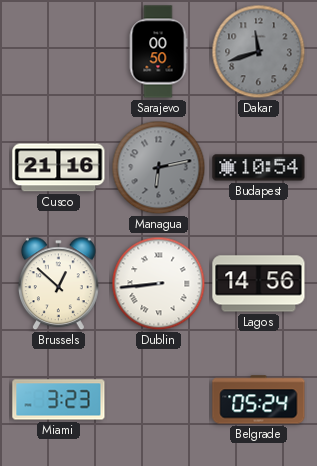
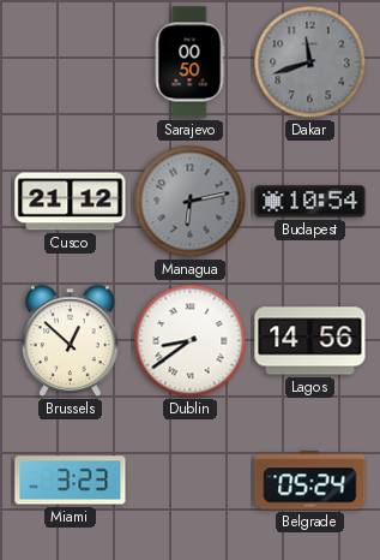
Cusco: 21:16 -> 21:12
Dublin: 8:44 -> 8:39
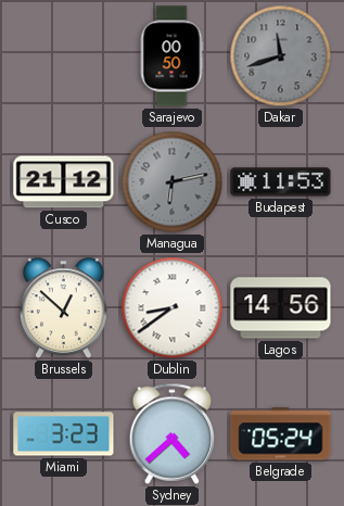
Budapest: 10:54 -> 11:53
Sydney: none -> 4:38
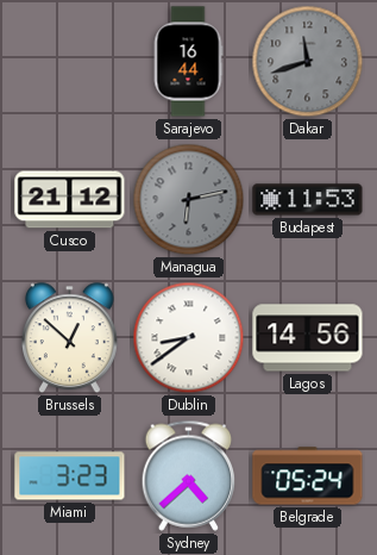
Sarajevo: 00:50 -> 16:44
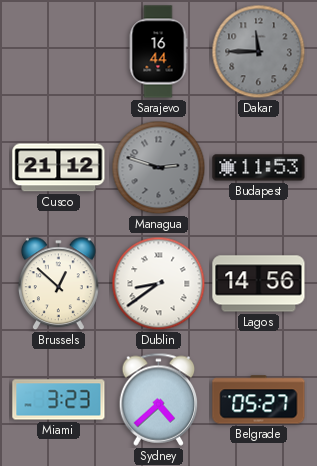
Dakar: 11:42 -> 11:45
Managua: 6:13 -> 2:48
Belgrade: 05:24 -> 05:27
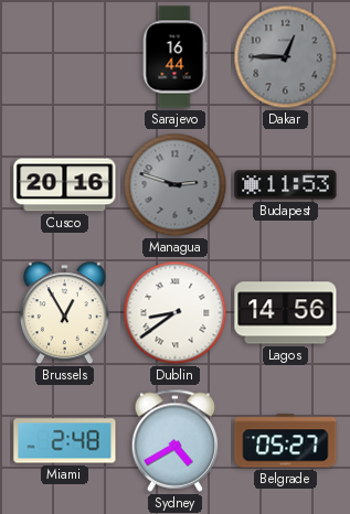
Dakar: 11:45 -> 12:45
Cusco: 21:12 -> 20:16
Brussels: 12:52 -> 12:55
Miami: 3:23 -> 2:48
Sydney: 4:38 -> 4:40
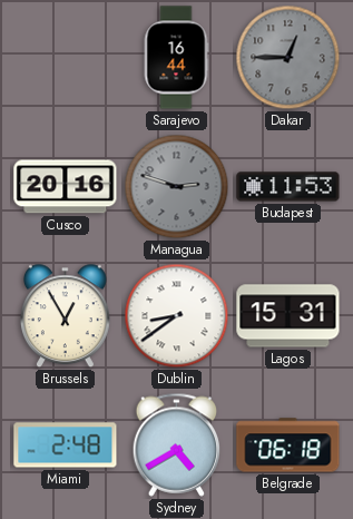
Lagos: 14:56 -> 15:31
Belgrade: 05:27 -> 06:18
